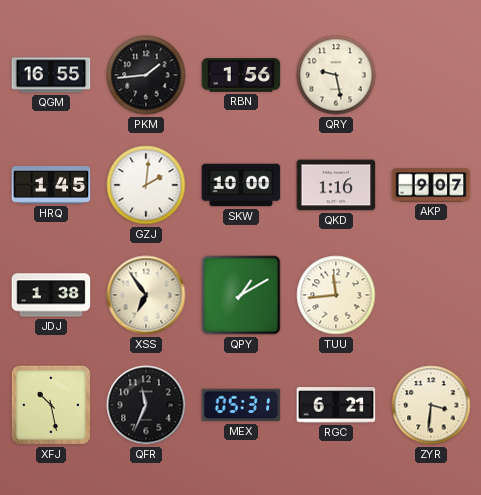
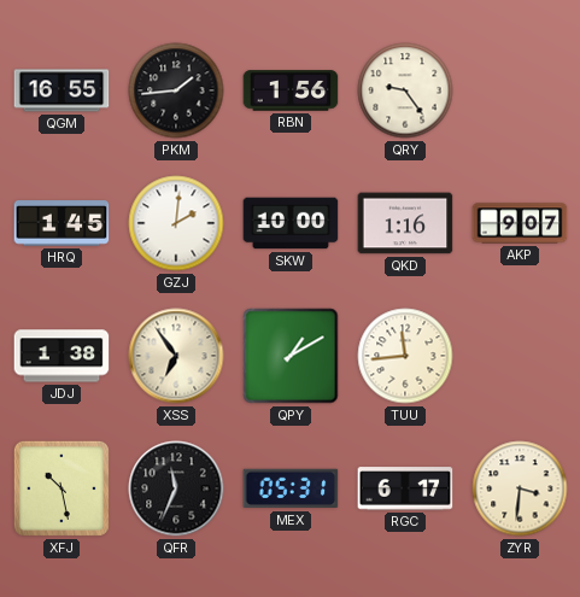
QRY: 9:28 -> 9:24
RGC: 6:21 -> 6:17
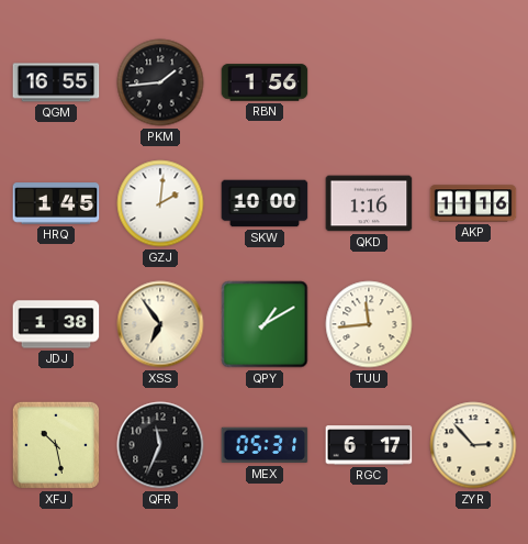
QRY: 9:24 -> none
AKP: 9:07 -> 11:16
ZYR: 3:31 -> 2:53
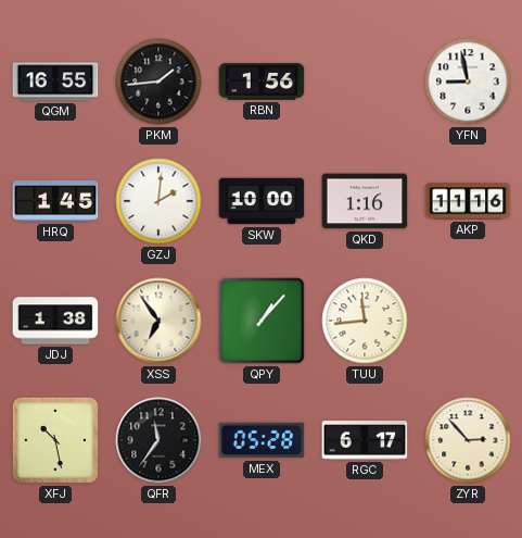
YFN: none -> 8:58
QPY: 1:10 -> 1:07
QFR: 11:34 -> 11:36
MEX: 05:31 -> 05:28
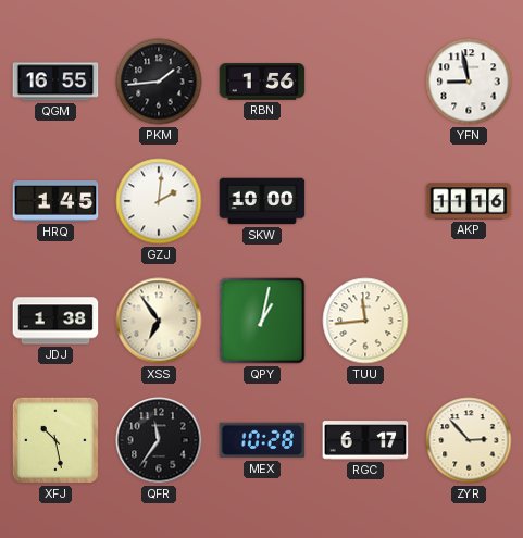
QKD: 1:16 -> none
QPY: 1:07 -> 1:02
MEX: 05:28 -> 10:28
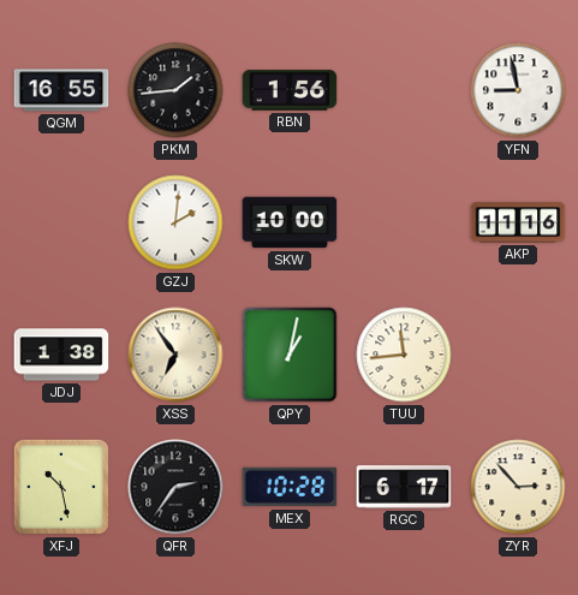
HRQ: 1:45 -> none
QFR: 11:36 -> 2:36
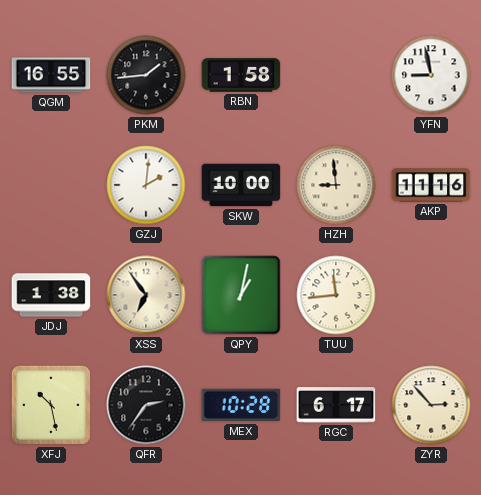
RBN: 1:56 -> 1:58
HZH: none -> 8:59
